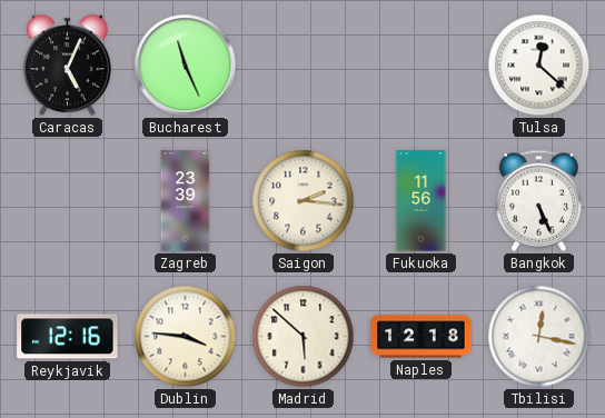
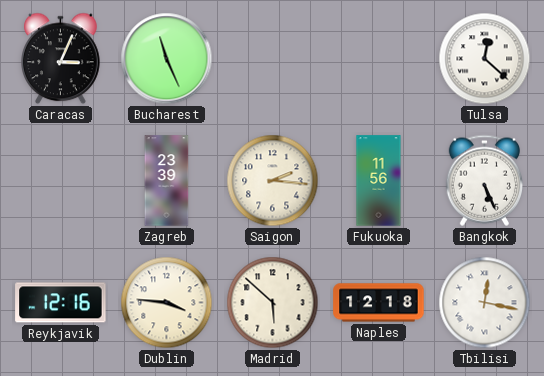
Caracas: 5:04 -> 3:04
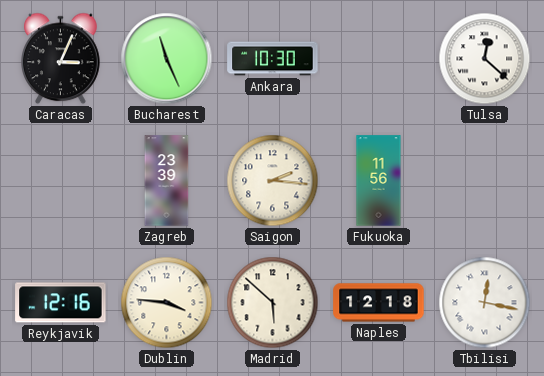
Ankara: none -> 10:30
Bangkok: 5:26 -> none
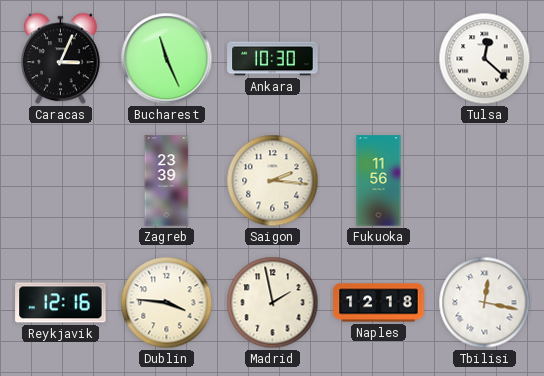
Madrid: 5:52 -> 1:58
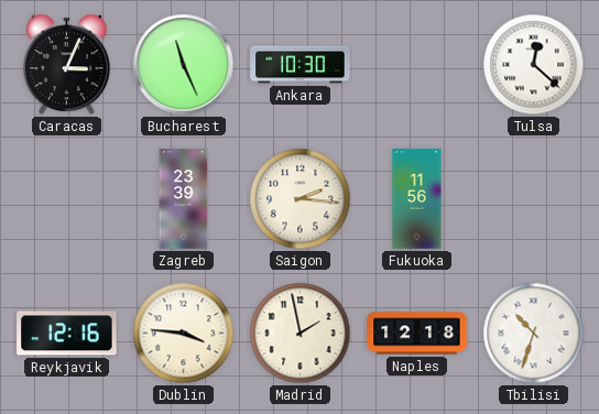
Tbilisi: 12:17 -> 10:33
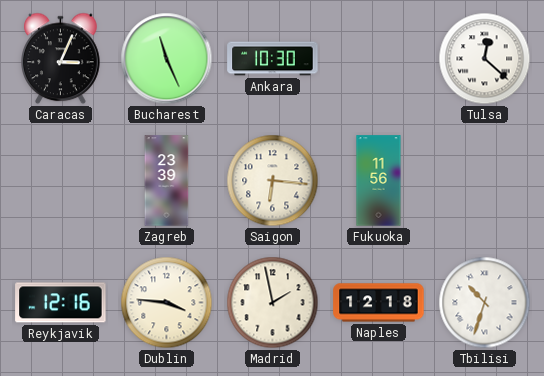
Saigon: 2:16 -> 6:16
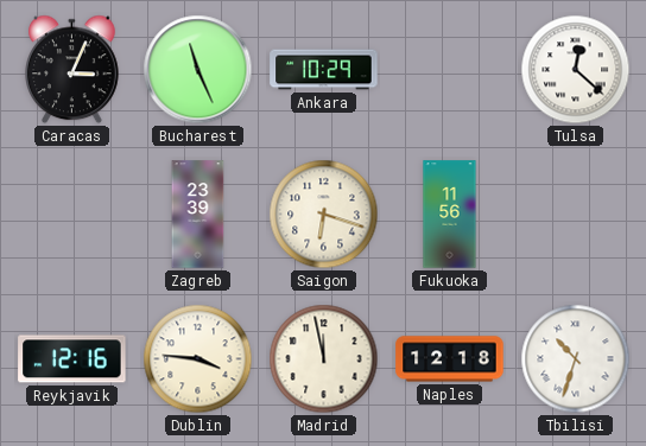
Ankara: 10:30 -> 10:29
Saigon: 6:16 -> 6:18
Madrid: 1:58 -> 11:58
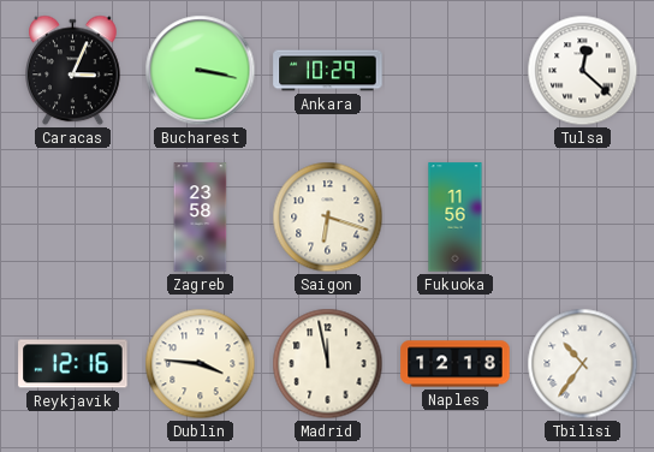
Bucharest: 11:26 -> 3:17
Zagreb: 23:39 -> 23:58
Tbilisi: 10:33 -> 10:36
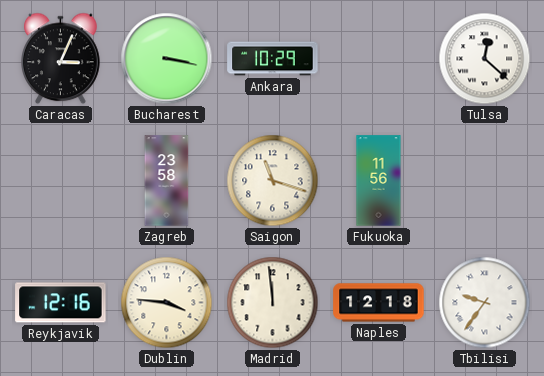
Saigon: 6:18 -> 11:18
Madrid: 11:58 -> 11:59
Tbilisi: 10:36 -> 9:36
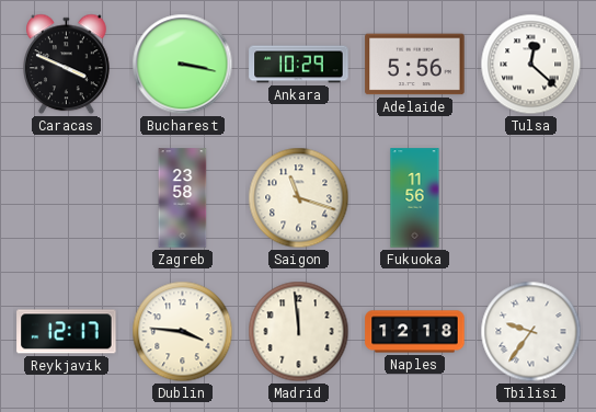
Caracas: 3:04 -> 3:49
Adelaide: none -> 5:56
Reykjavik: 12:16 -> 12:17
